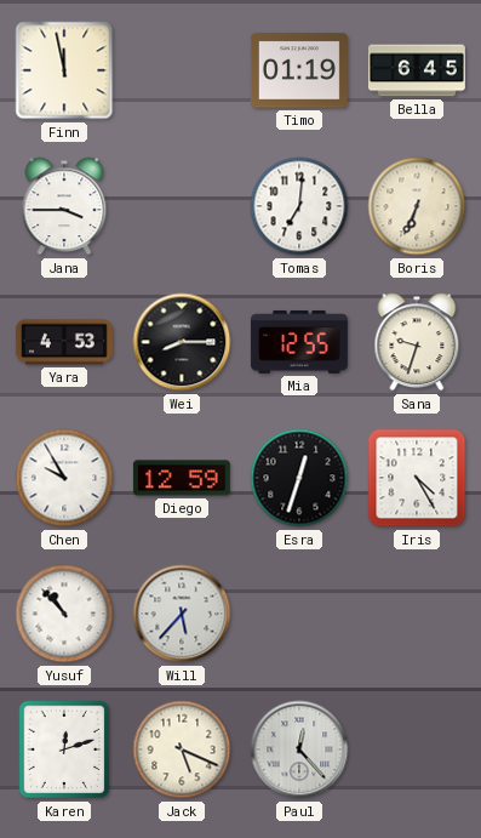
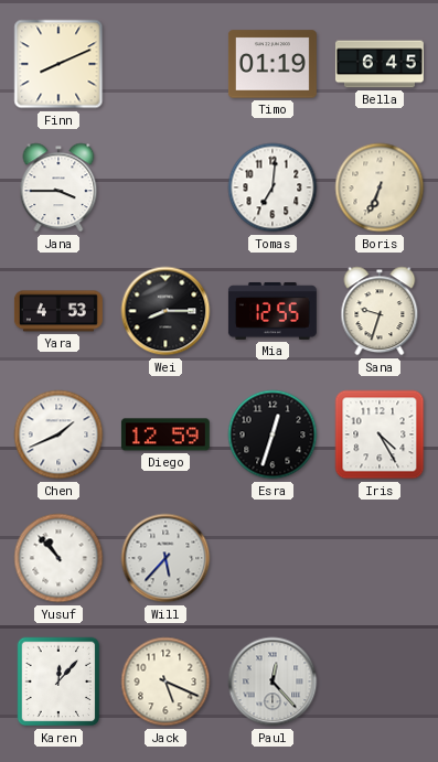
Finn: 11:58 -> 8:11
Chen: 9:55 -> 1:41
Karen: 12:12 -> 12:07
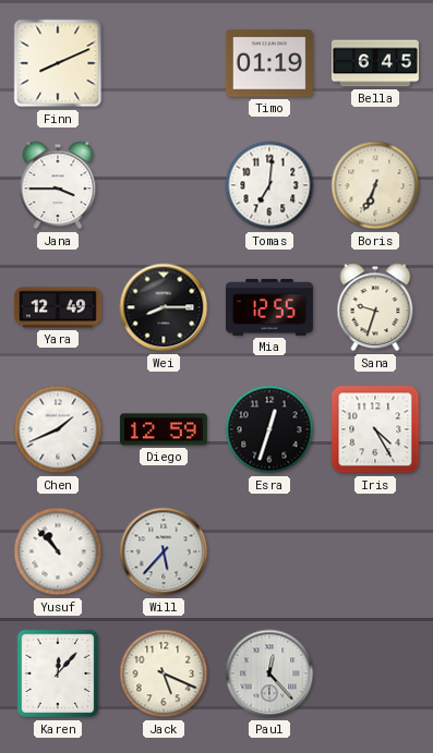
Yara: 4:53 -> 12:49
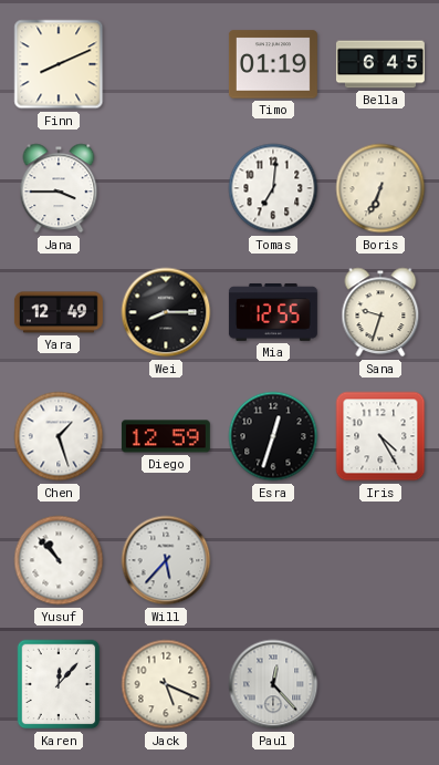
Chen: 1:41 -> 1:27
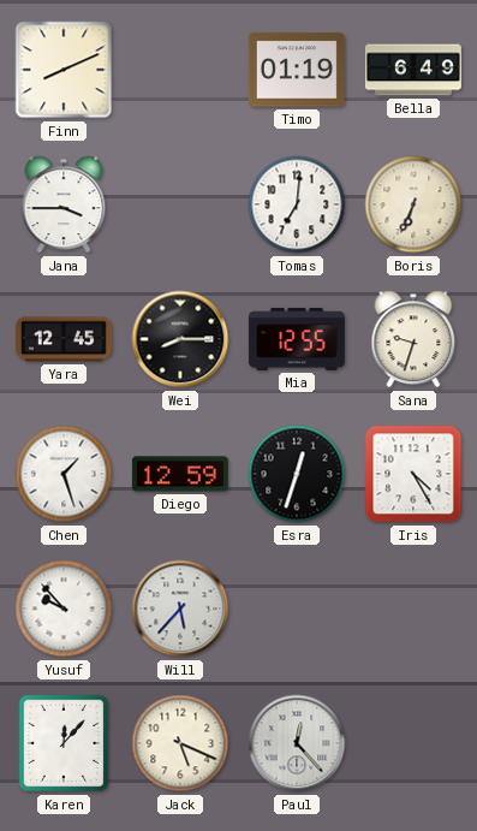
Bella: 6:45 -> 6:49
Yara: 12:49 -> 12:45
Yusuf: 10:53 -> 9:53
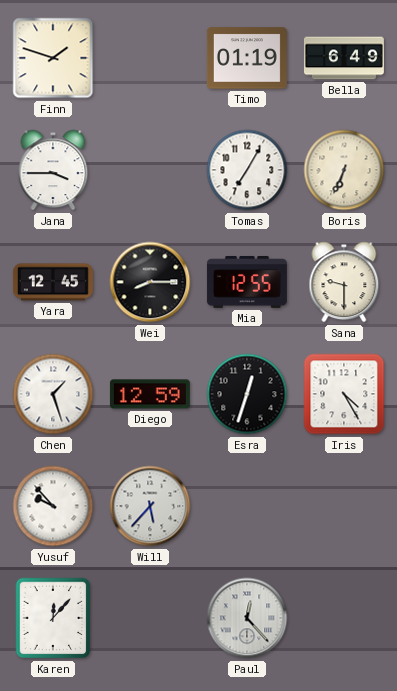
Finn: 8:11 -> 1:48
Tomas: 7:01 -> 7:05
Sana: 9:33 -> 9:30
Jack: 5:19 -> none
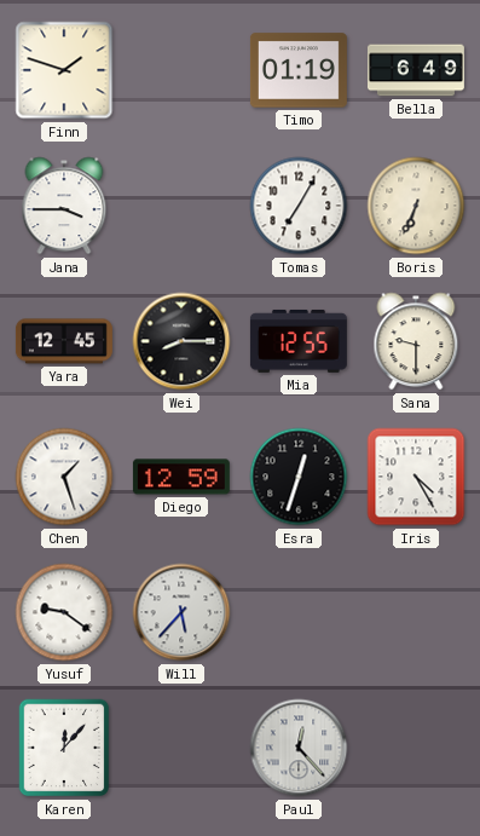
Yusuf: 9:53 -> 9:21
